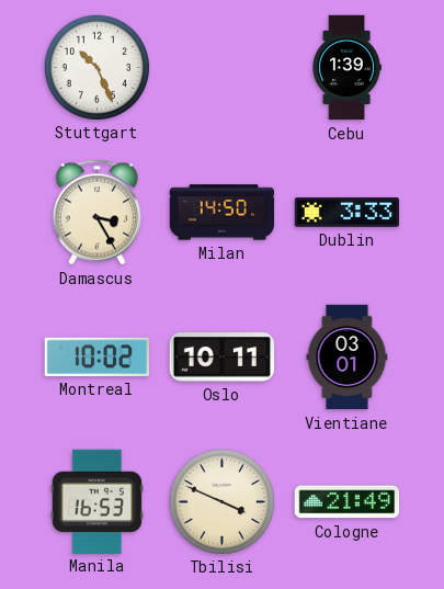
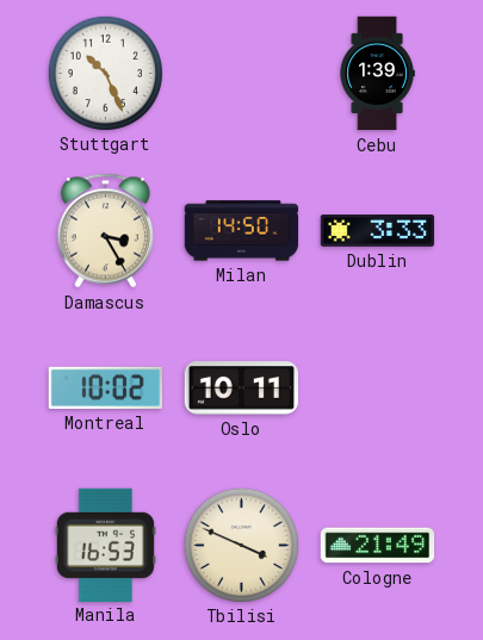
Vientiane: 03:01 -> none
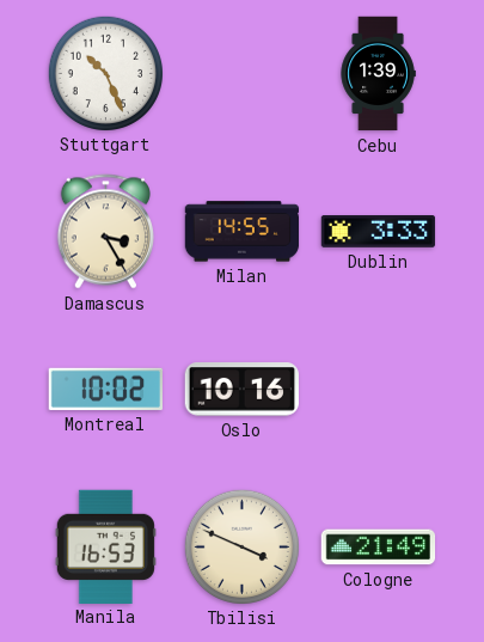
Milan: 14:50 -> 14:55
Oslo: 10:11 -> 10:16
